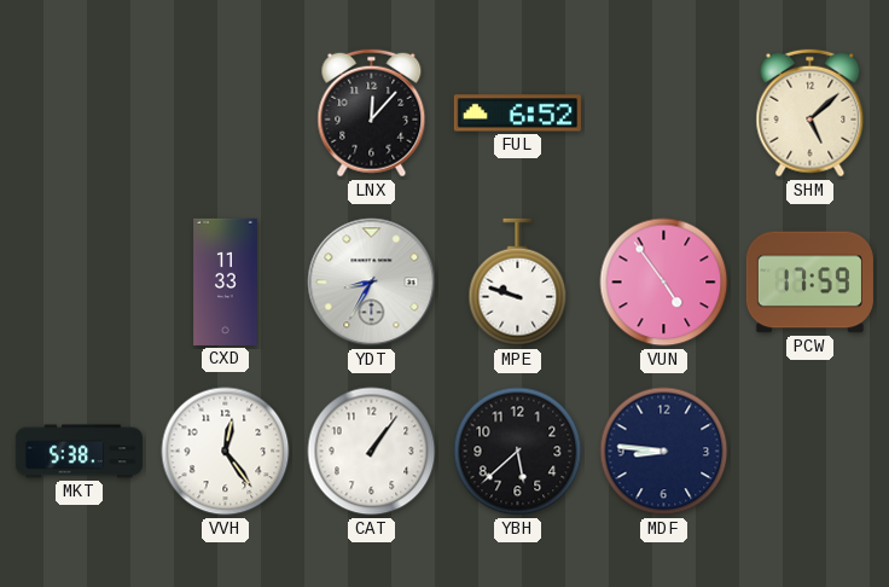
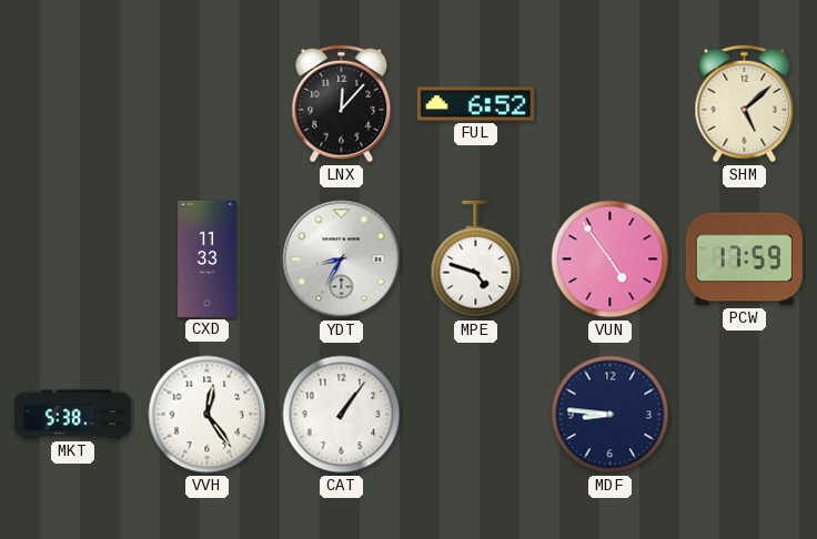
MPE: 9:48 -> 4:48
YBH: 5:38 -> none
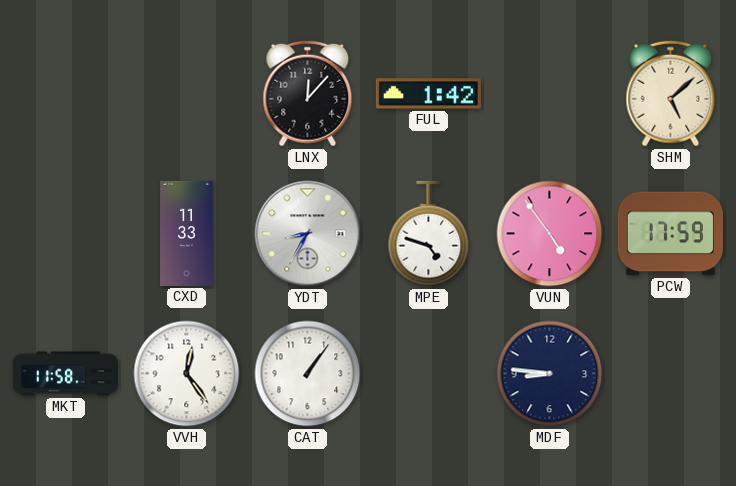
FUL: 6:52 -> 1:42
MKT: 5:38 -> 11:58
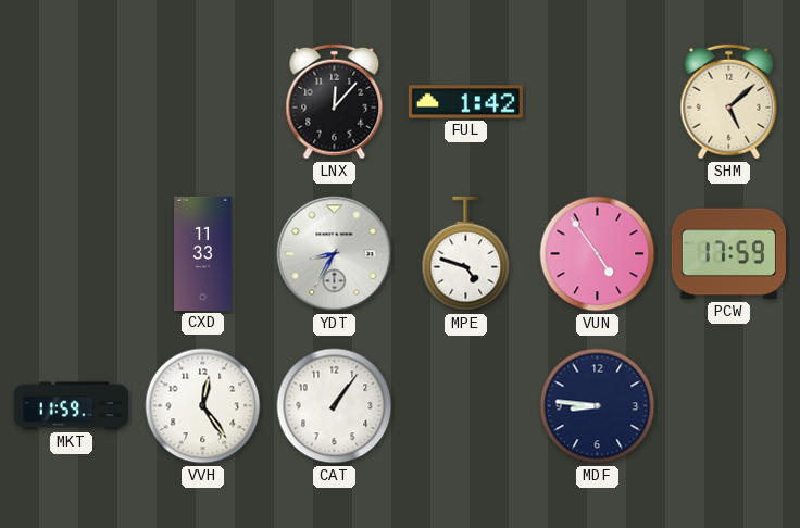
MKT: 11:58 -> 11:59
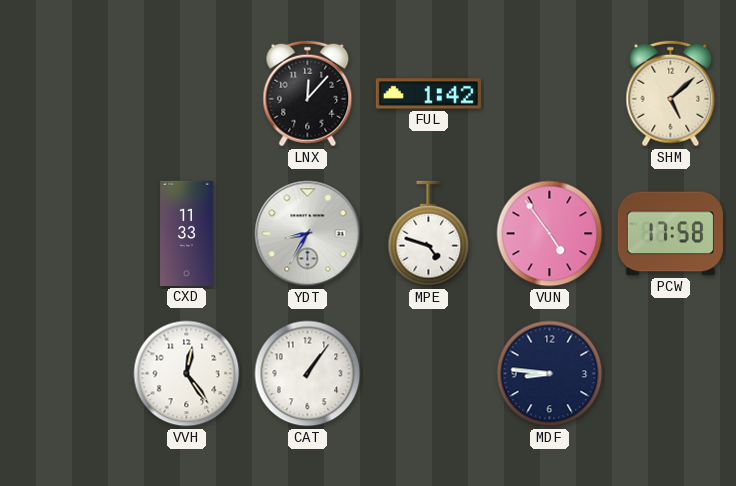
PCW: 17:59 -> 17:58
MKT: 11:59 -> none
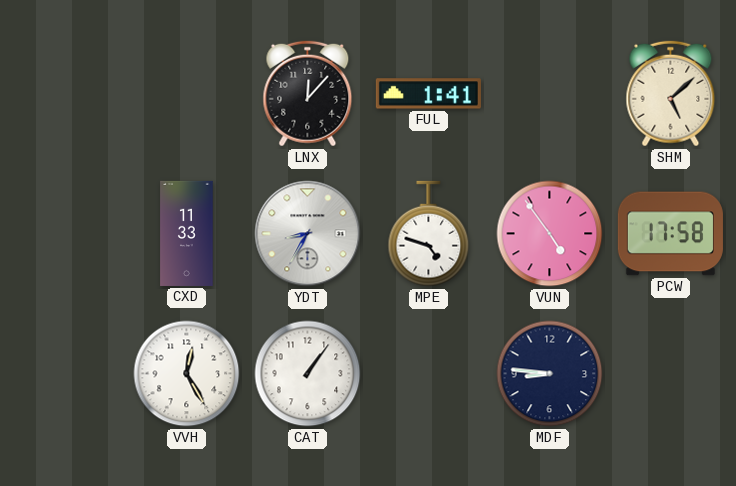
FUL: 1:42 -> 1:41
VVH: 12:24 -> 12:25
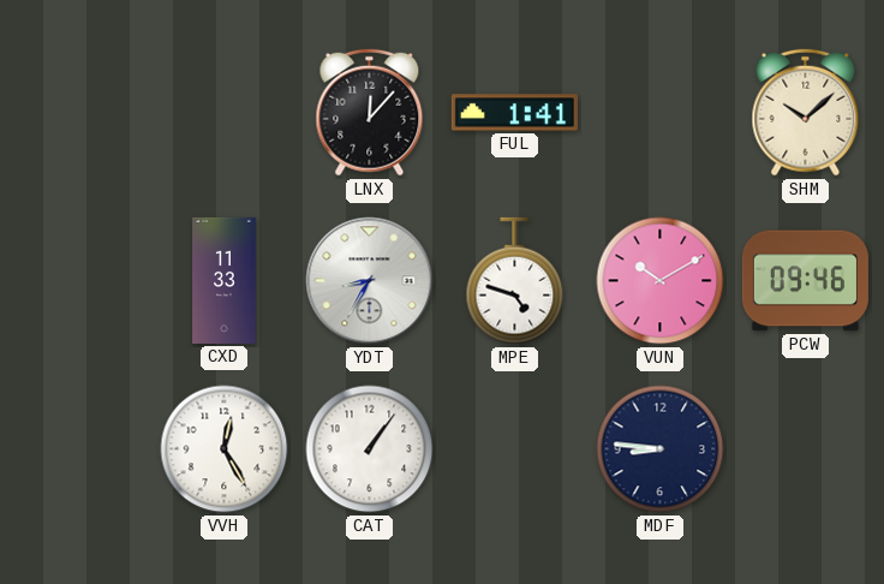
SHM: 5:08 -> 10:08
VUN: 4:54 -> 10:10
PCW: 17:58 -> 09:46
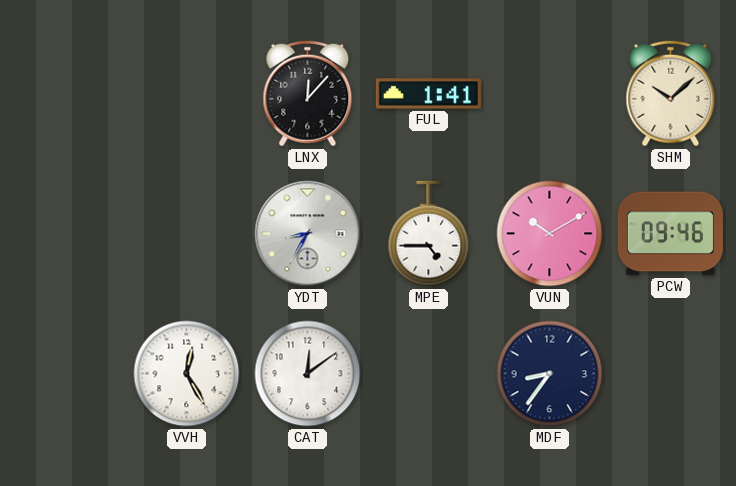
CXD: 11:33 -> none
MPE: 4:48 -> 4:45
CAT: 1:06 -> 12:09
MDF: 8:46 -> 8:36
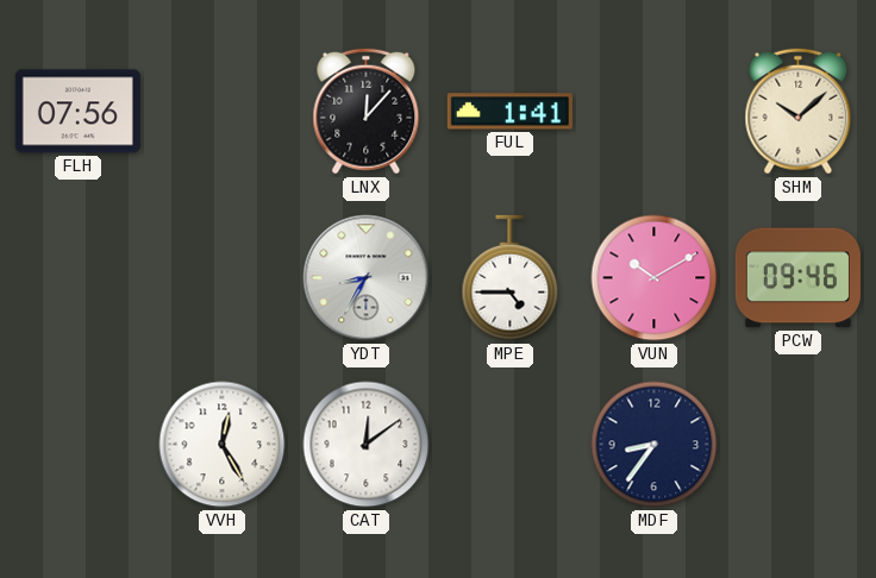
FLH: none -> 07:56
